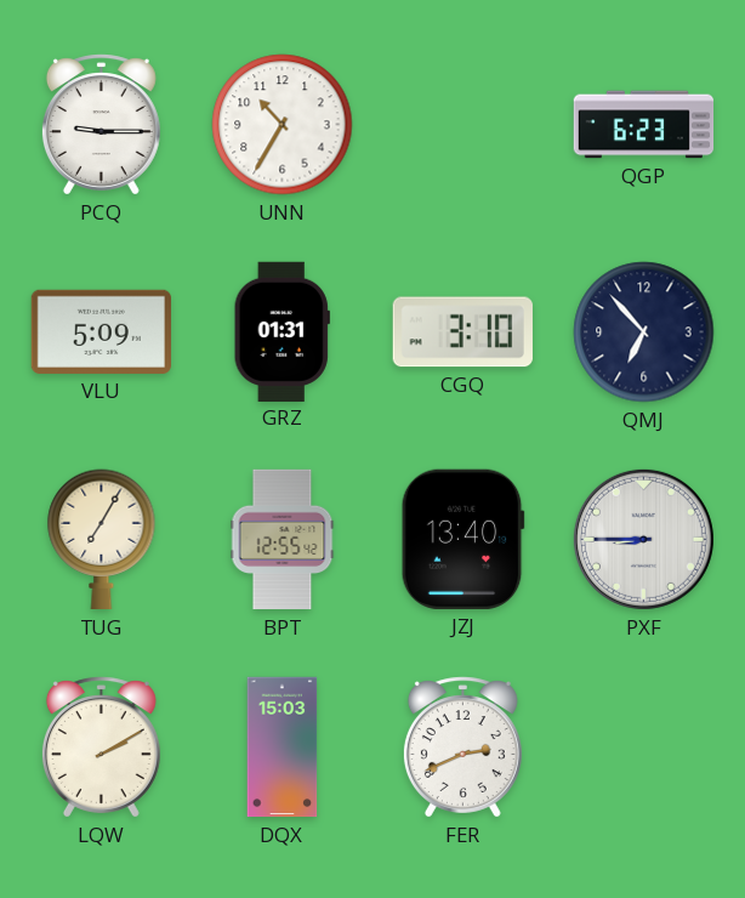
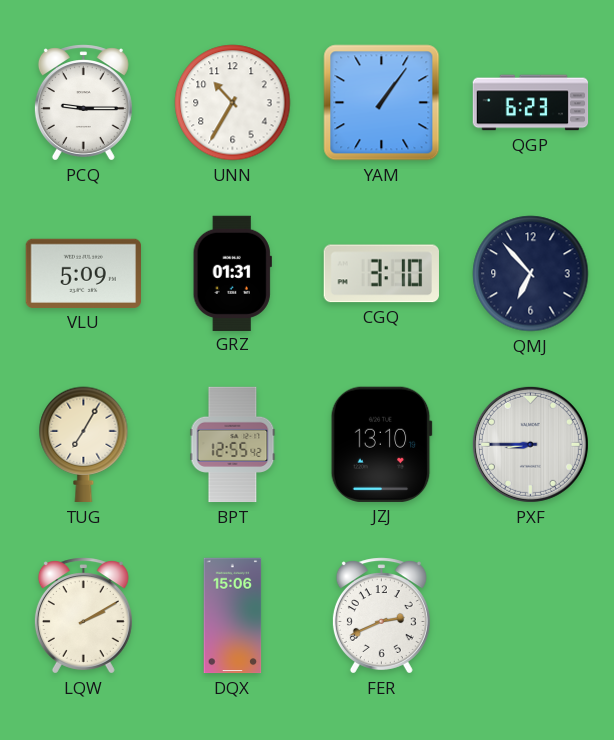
YAM: none -> 1:06
JZJ: 13:40 -> 13:10
DQX: 15:03 -> 15:06
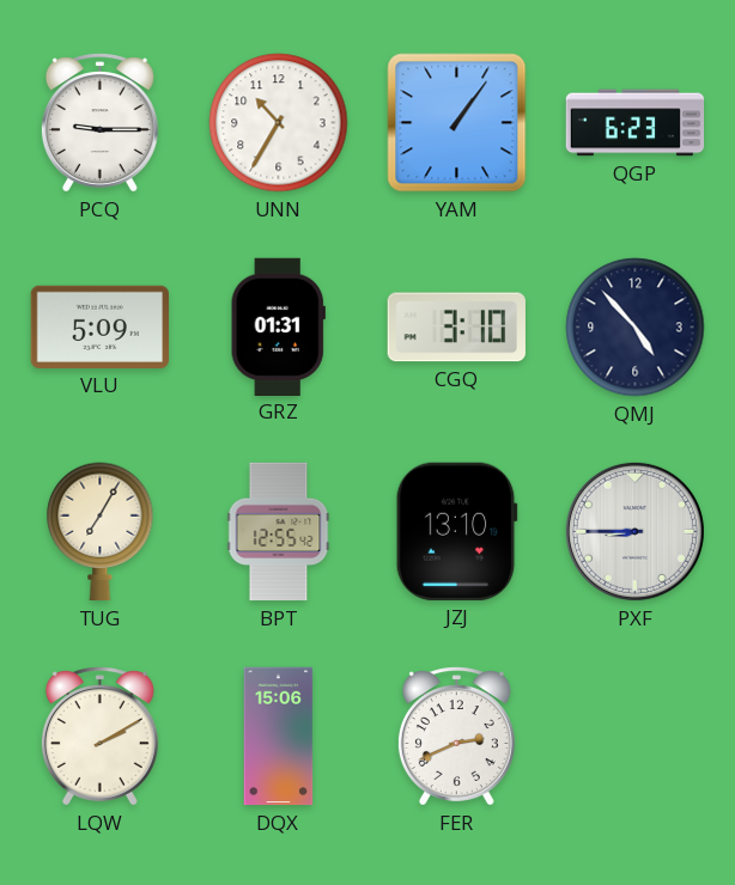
QMJ: 6:53 -> 4:53
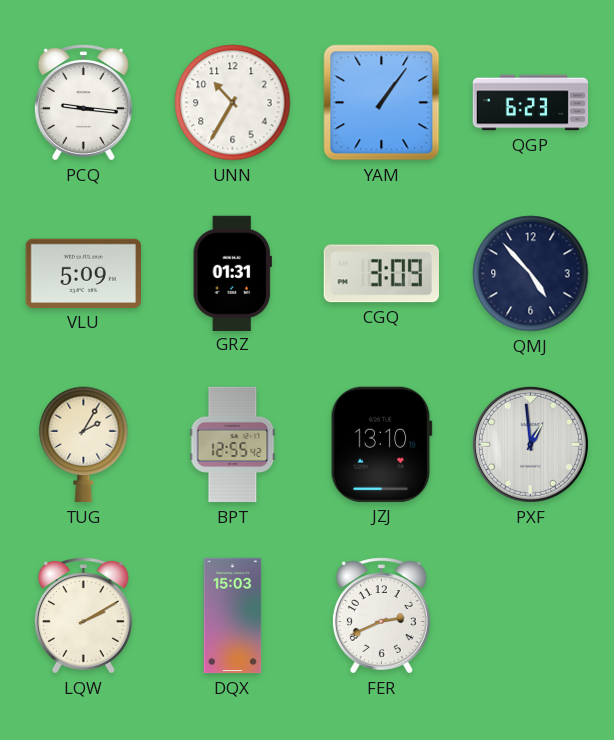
PCQ: 9:15 -> 9:16
CGQ: 3:10 -> 3:09
TUG: 7:05 -> 2:05
PXF: 8:45 -> 12:59
DQX: 15:06 -> 15:03
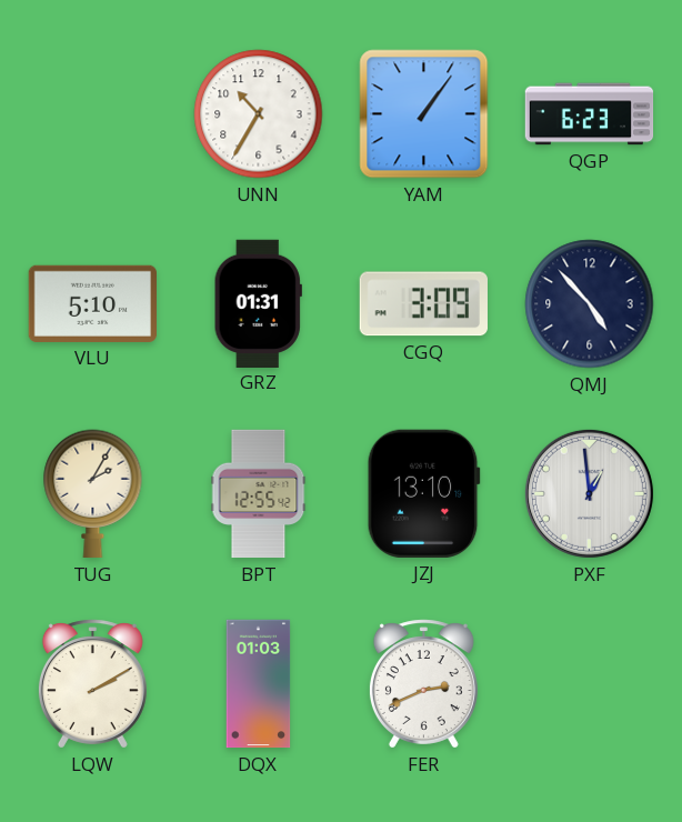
PCQ: 9:16 -> none
VLU: 5:09 -> 5:10
DQX: 15:03 -> 01:03
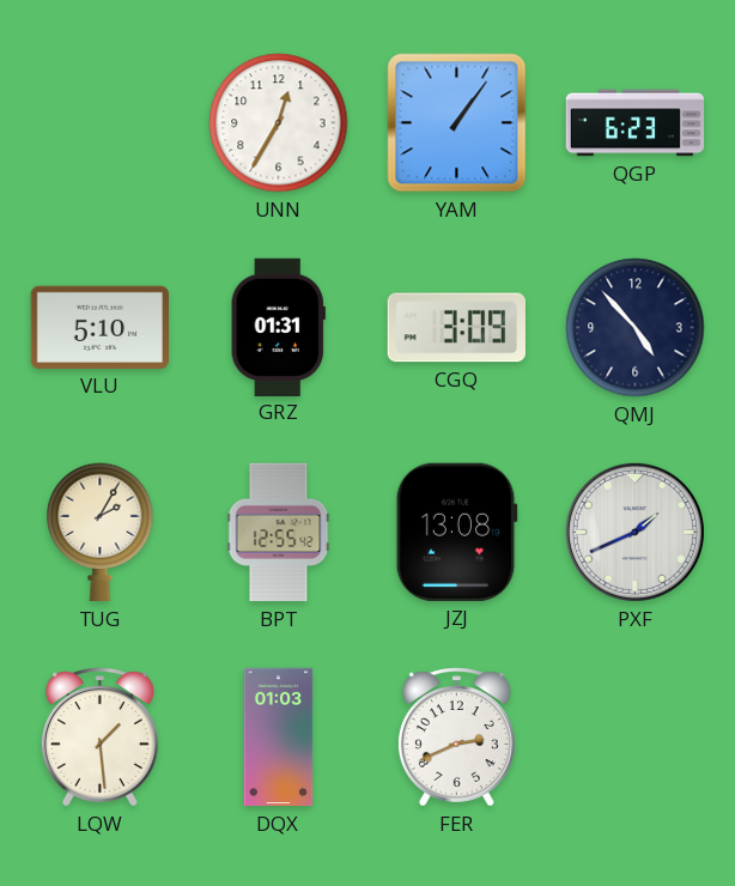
UNN: 10:35 -> 12:35
JZJ: 13:10 -> 13:08
PXF: 12:59 -> 1:41
LQW: 2:10 -> 1:29
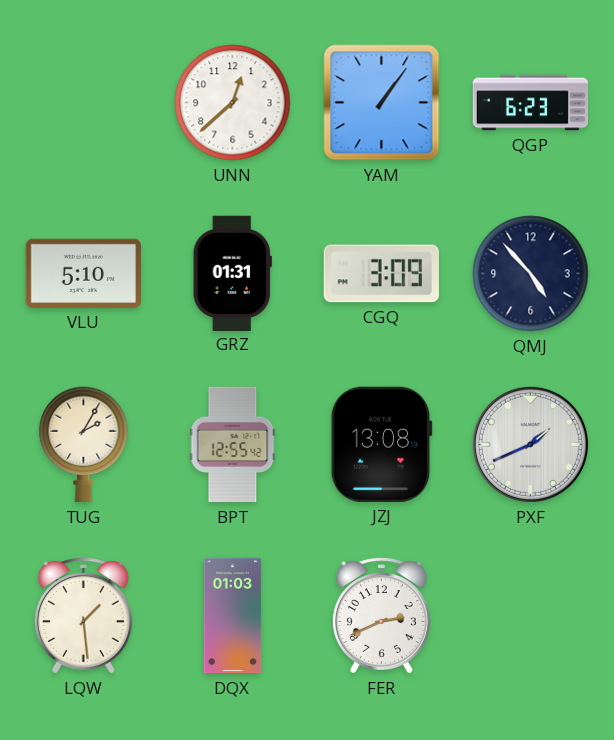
UNN: 12:35 -> 12:38
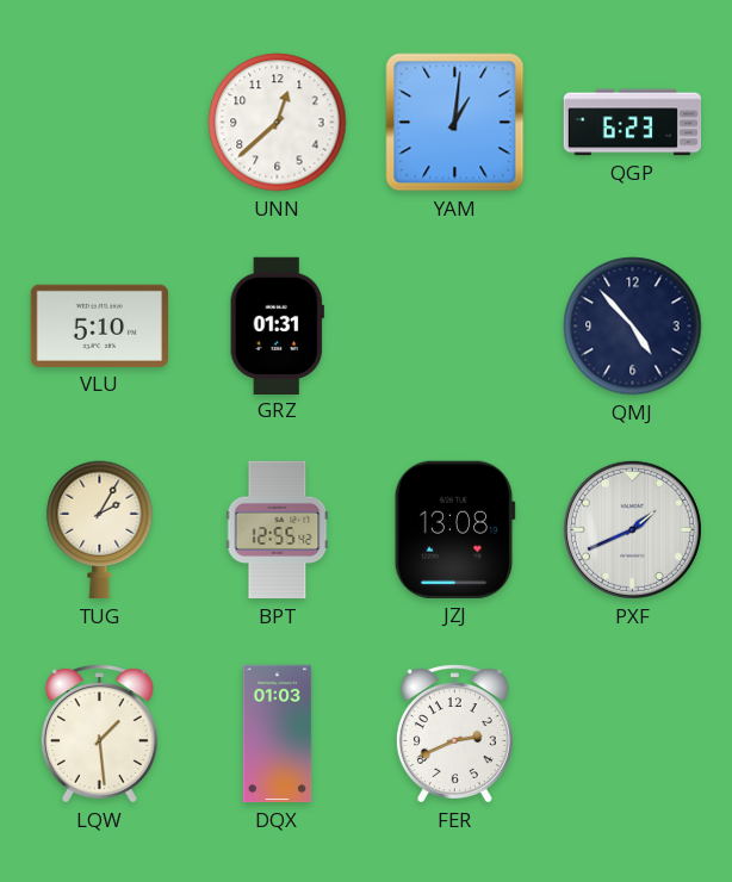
YAM: 1:06 -> 1:01
CGQ: 3:09 -> none
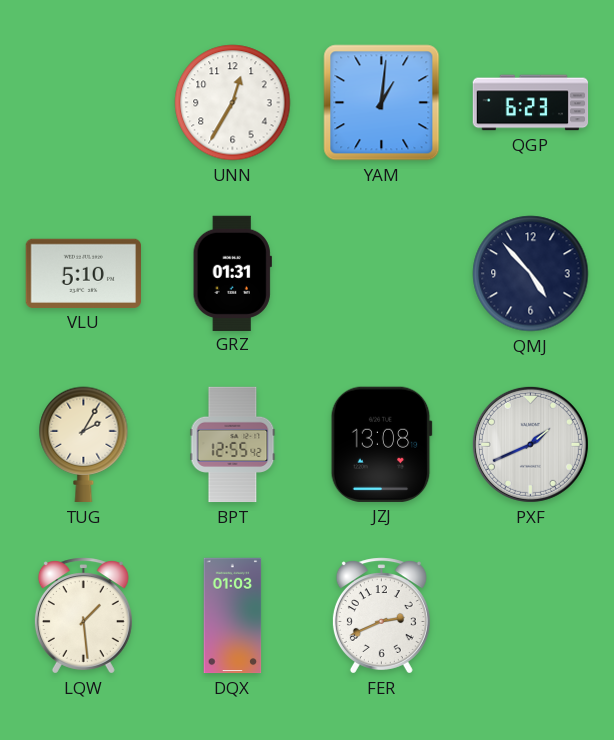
UNN: 12:38 -> 12:35
